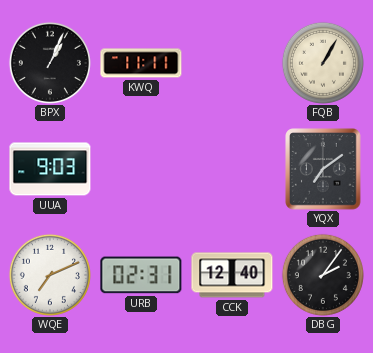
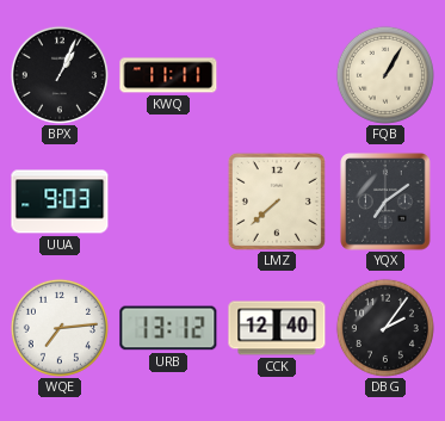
LMZ: none -> 7:38
WQE: 7:11 -> 7:14
URB: 02:31 -> 13:12
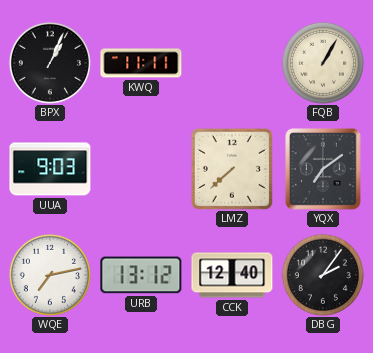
WQE: 7:14 -> 7:13
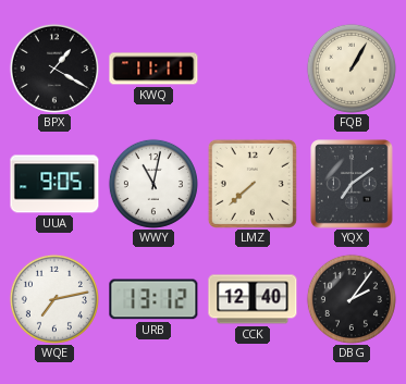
BPX: 1:04 -> 1:20
UUA: 9:03 -> 9:05
WWY: none -> 11:02
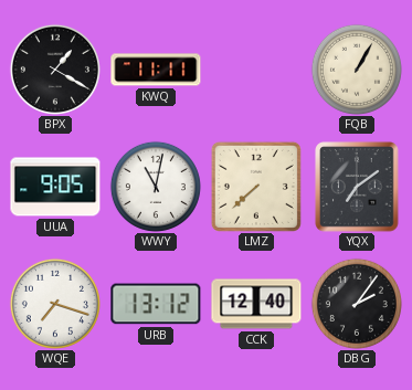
WQE: 7:13 -> 7:18
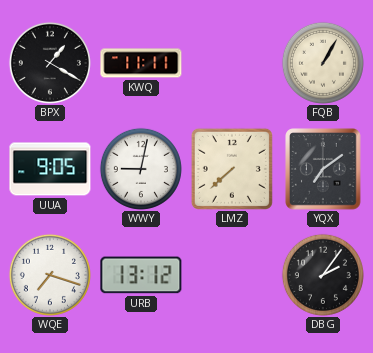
WWY: 11:02 -> 9:02
CCK: 12:40 -> none
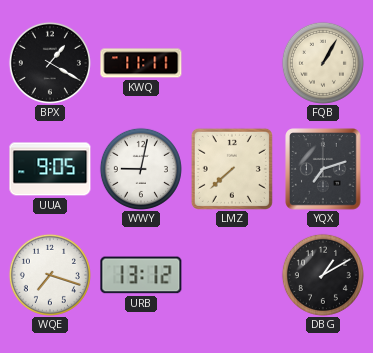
YQX: 7:09 -> 7:12
DBG: 2:06 -> 1:10
